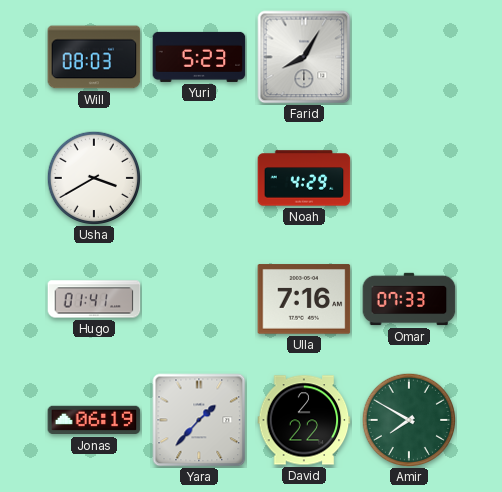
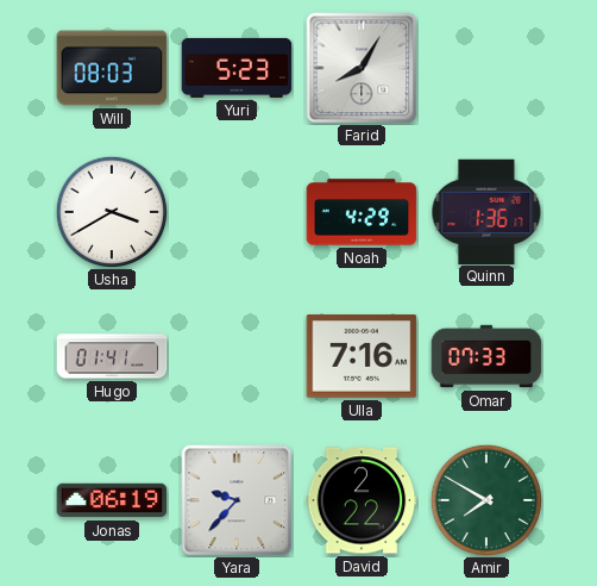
Quinn: none -> 1:36
Yara: 1:37 -> 9:37
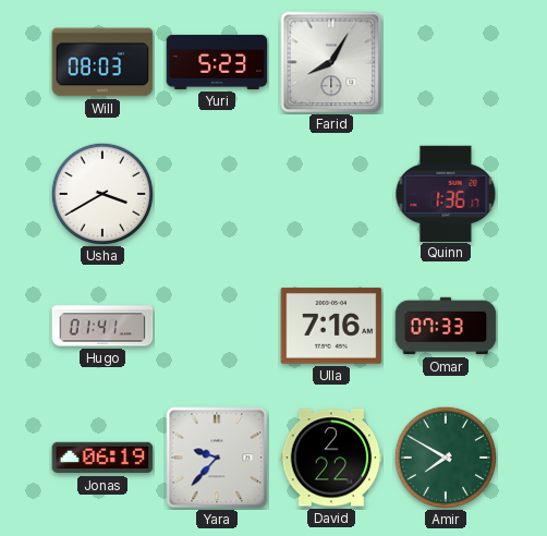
Noah: 4:29 -> none
